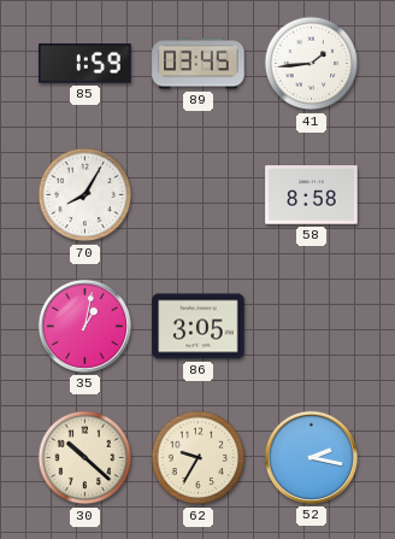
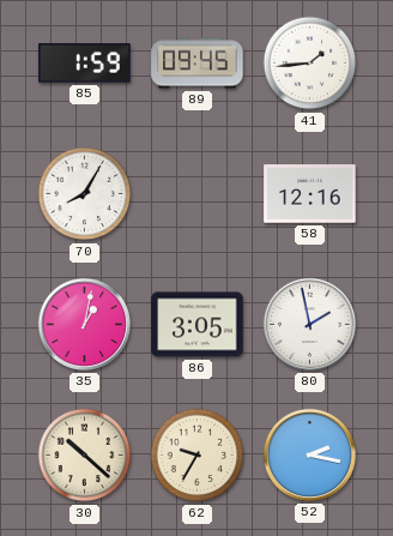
89: 03:45 -> 09:45
58: 8:58 -> 12:16
80: none -> 1:58
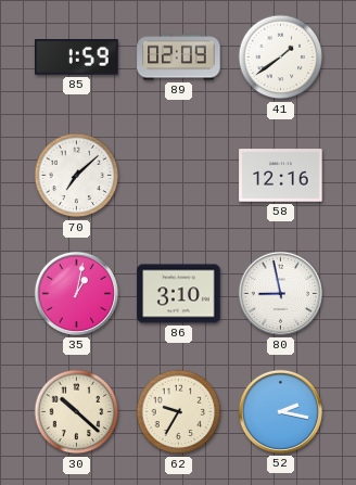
89: 09:45 -> 02:09
41: 1:44 -> 1:39
70: 8:05 -> 7:08
86: 3:05 -> 3:10
80: 1:58 -> 8:58
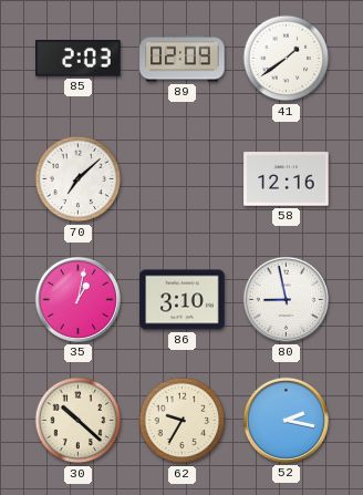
85: 1:59 -> 2:03
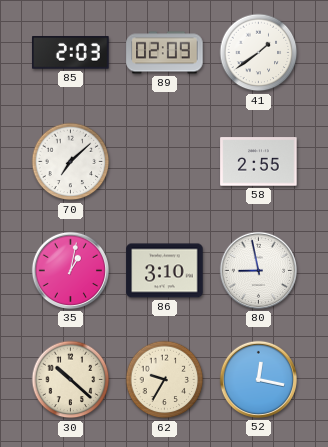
58: 12:16 -> 2:55
52: 2:17 -> 12:17
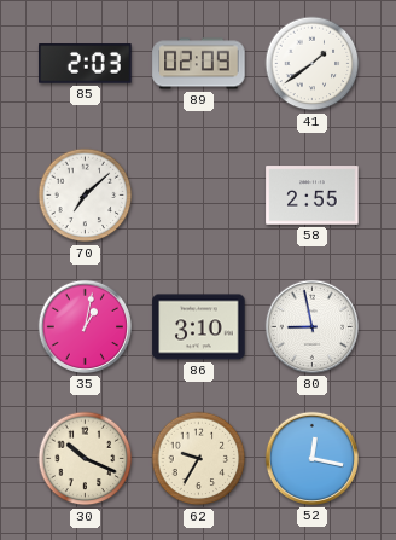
30: 10:22 -> 10:19
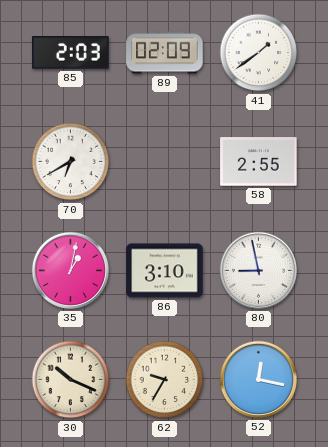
70: 7:08 -> 6:40
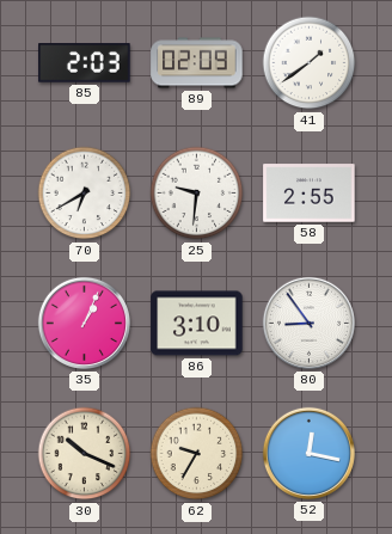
25: none -> 9:31
35: 1:02 -> 1:04
80: 8:58 -> 8:54
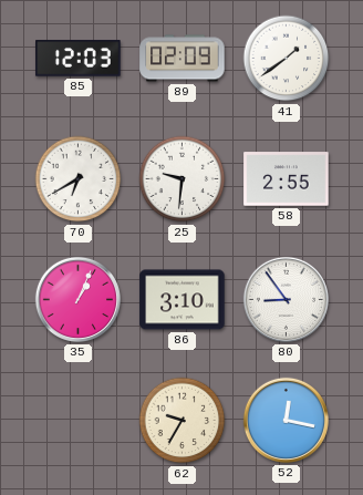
85: 2:03 -> 12:03
30: 10:19 -> none
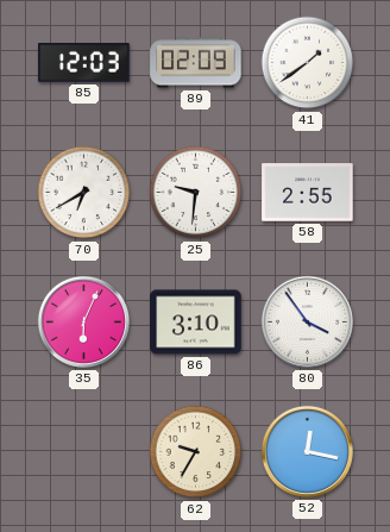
35: 1:04 -> 6:04
80: 8:54 -> 3:54
